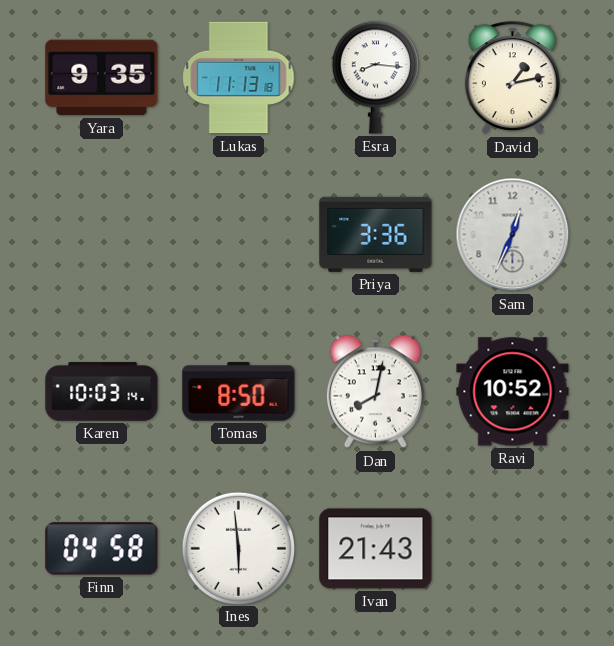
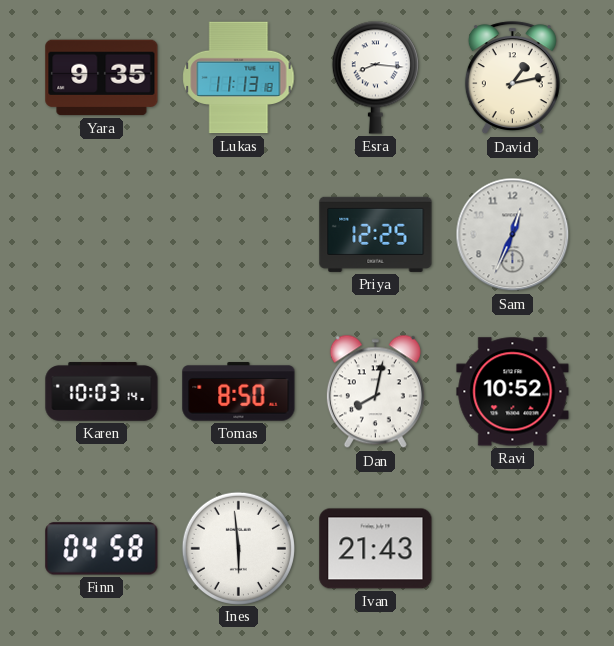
Priya: 3:36 -> 12:25
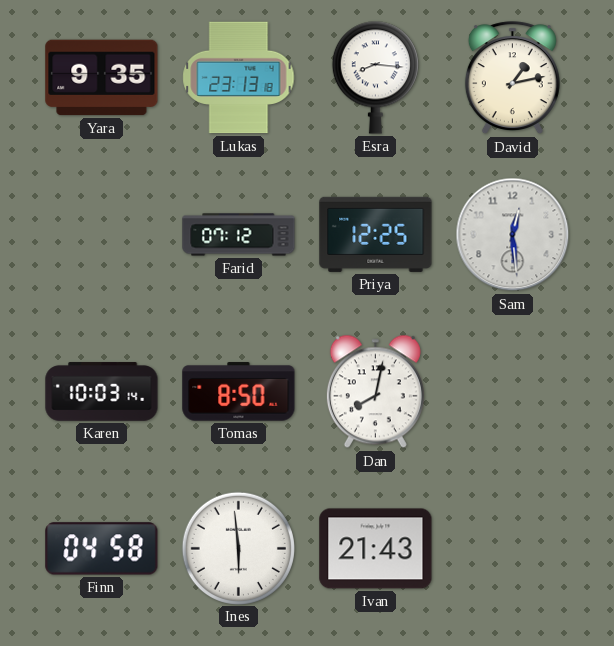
Lukas: 11:13 -> 23:13
Farid: none -> 07:12
Sam: 12:34 -> 12:29
Ravi: 10:52 -> none
